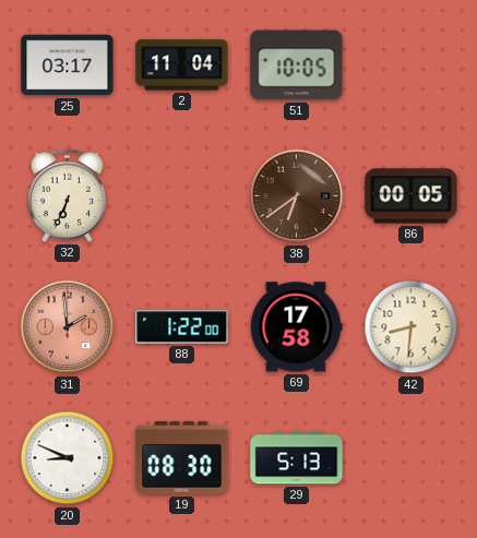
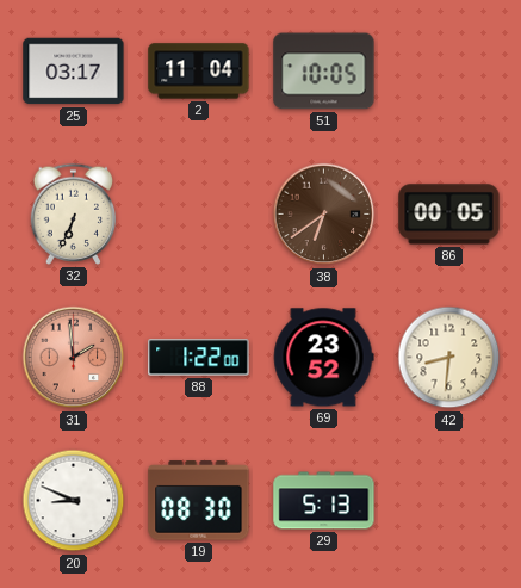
69: 17:58 -> 23:52
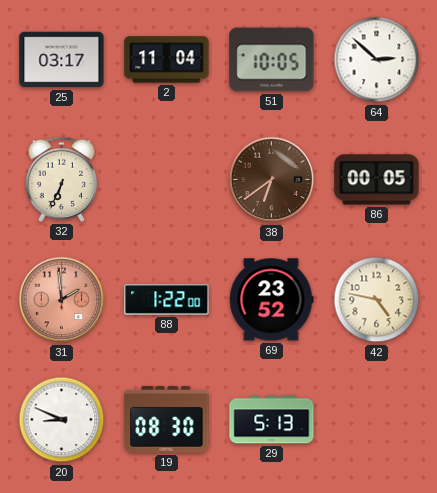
64: none -> 2:52
42: 8:31 -> 4:47
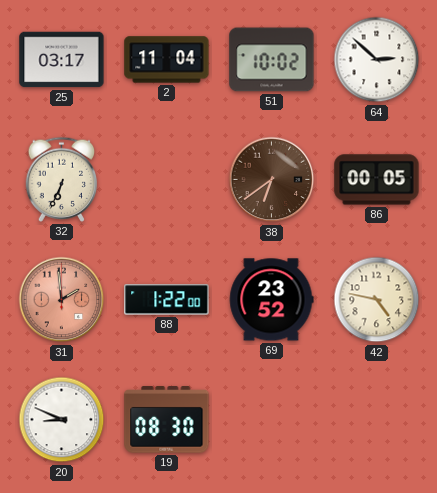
51: 10:05 -> 10:02
29: 5:13 -> none
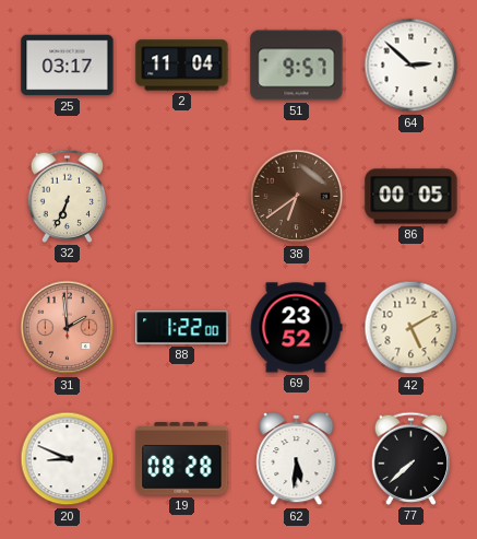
51: 10:02 -> 9:57
42: 4:47 -> 5:10
19: 08:30 -> 08:28
62: none -> 5:31
77: none -> 7:38
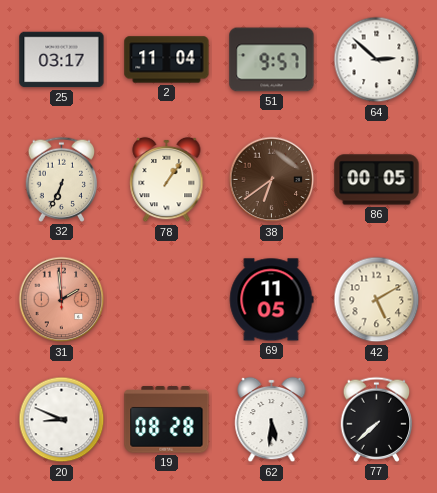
78: none -> 1:06
88: 1:22 -> none
69: 23:52 -> 11:05
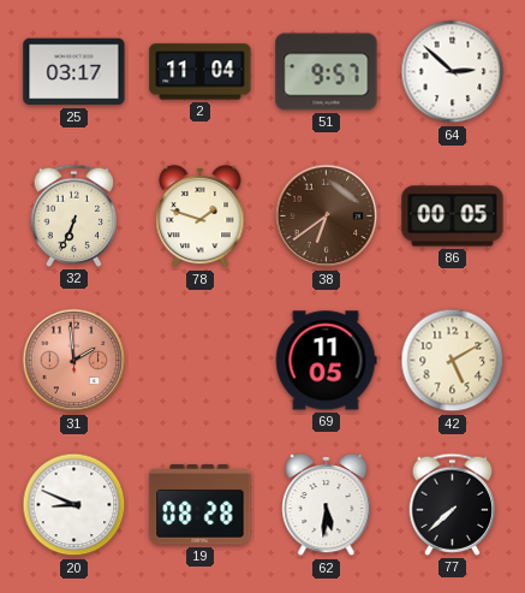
78: 1:06 -> 1:48
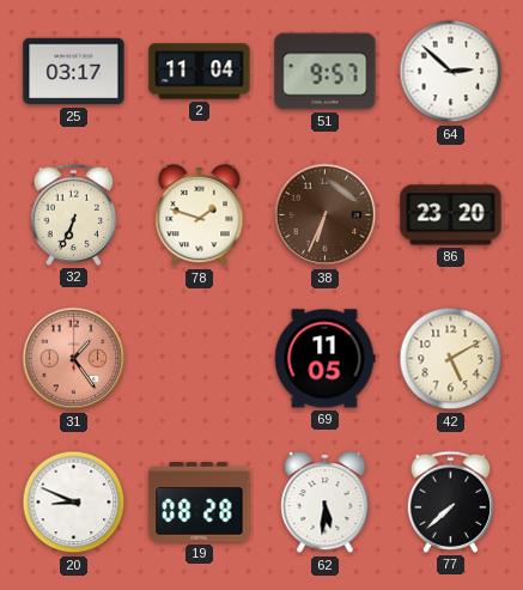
38: 6:39 -> 6:34
86: 00:05 -> 23:20
31: 1:59 -> 1:24
